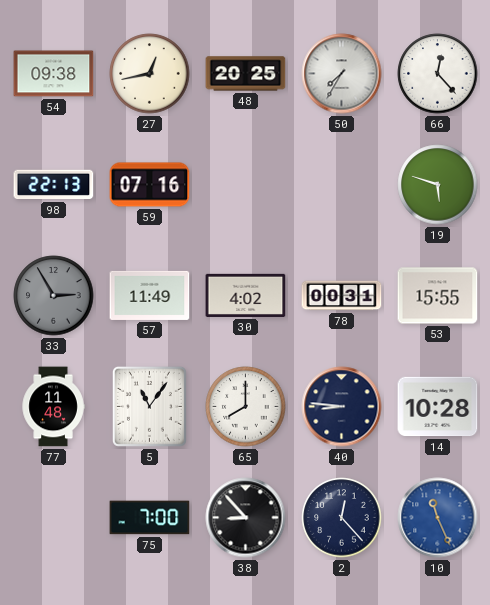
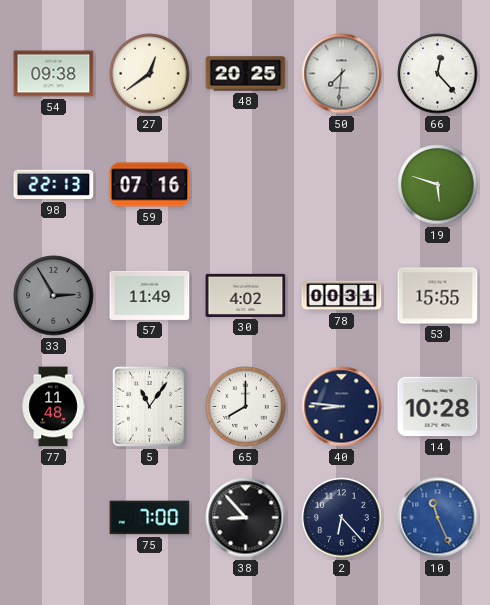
27: 12:43 -> 12:39
50: 7:35 -> 7:31
2: 12:23 -> 6:23
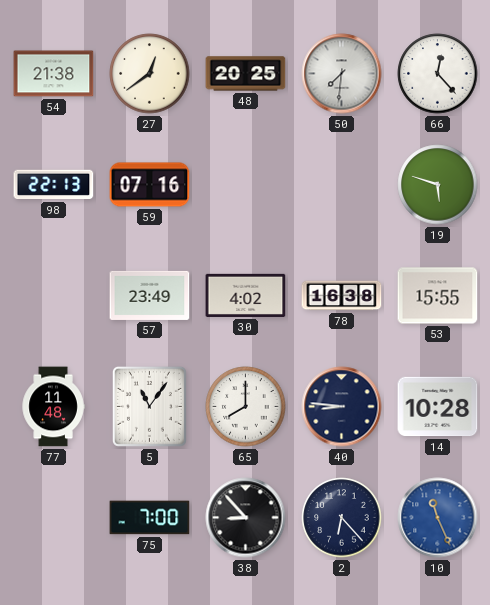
54: 09:38 -> 21:38
33: 2:55 -> none
57: 11:49 -> 23:49
78: 00:31 -> 16:38
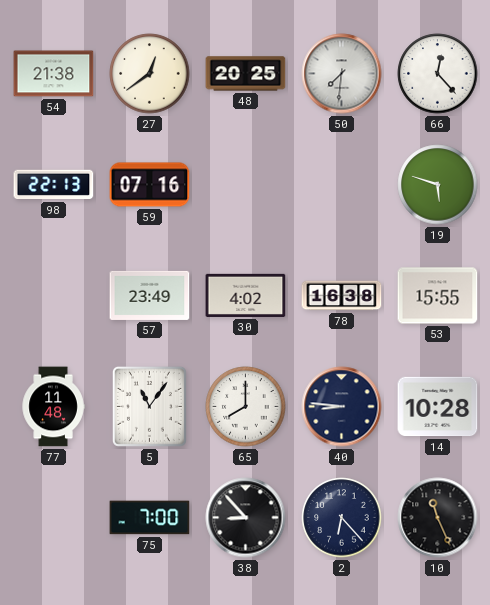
10 dial: blue -> black
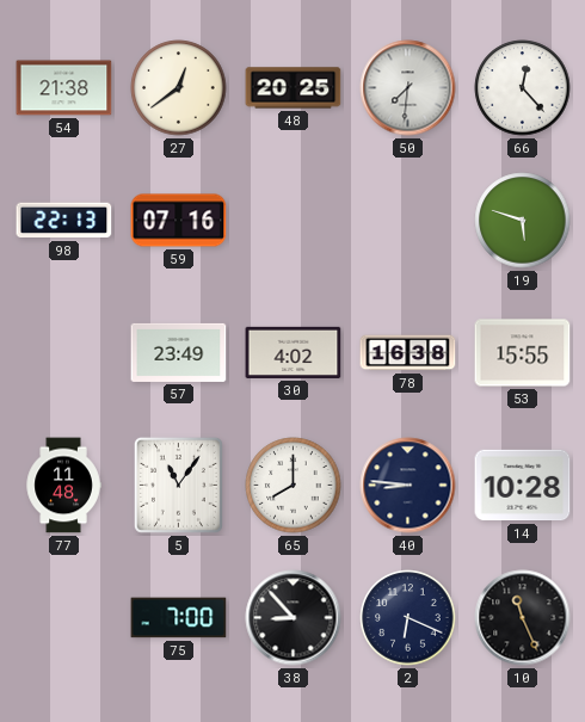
2: 6:23 -> 6:19
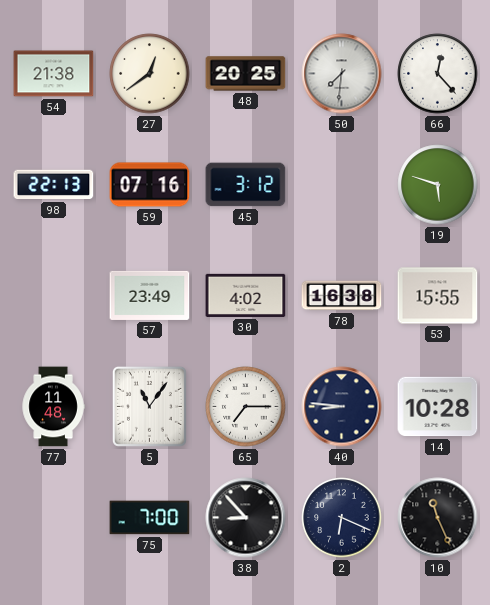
45: none -> 3:12
65: 8:00 -> 7:15
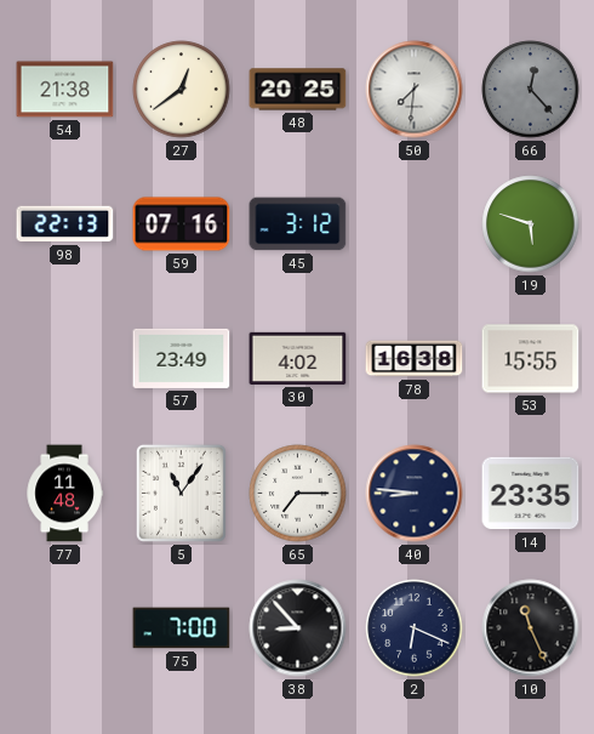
66 dial: white -> grey
14: 10:28 -> 23:35
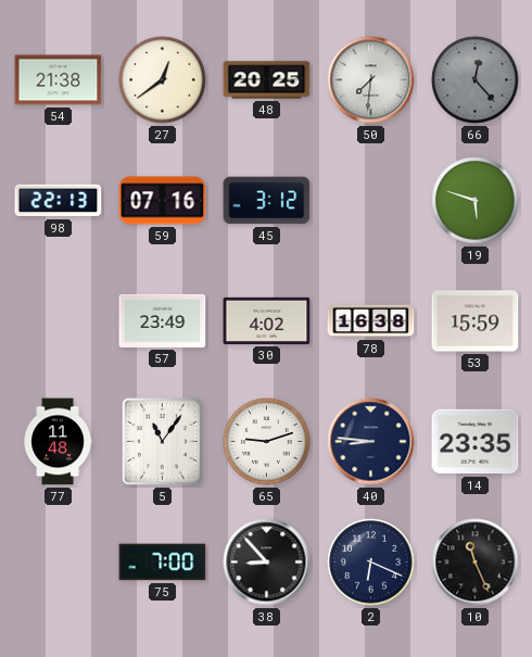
53: 15:55 -> 15:59
65: 7:15 -> 9:12
